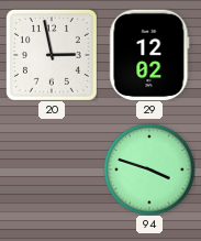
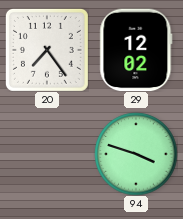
20: 2:58 -> 7:24
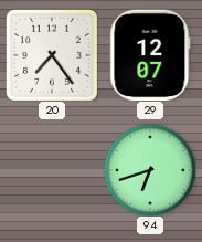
29: 12:02 -> 12:07
94: 3:48 -> 6:42
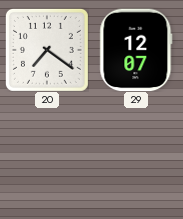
20: 7:24 -> 7:21
94: 6:42 -> none
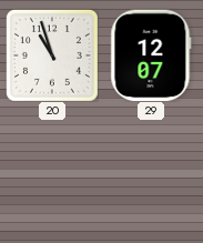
20: 7:21 -> 10:57
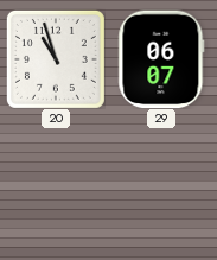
29: 12:07 -> 06:07
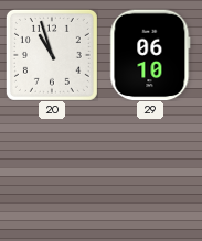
29: 06:07 -> 06:10
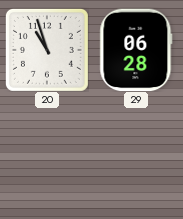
29: 06:10 -> 06:28
